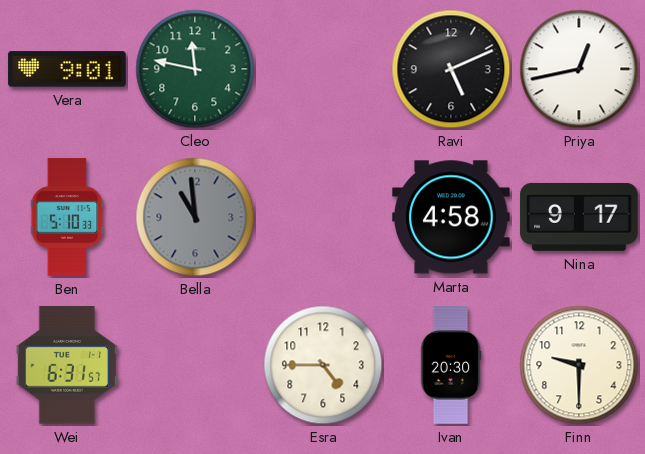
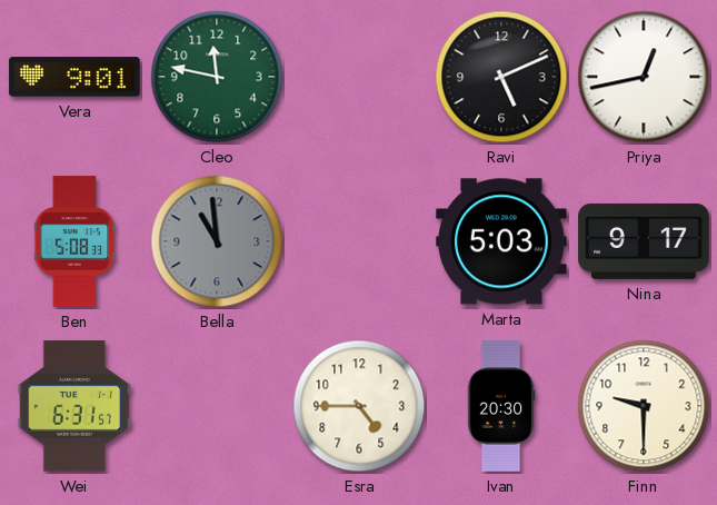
Ben: 5:10 -> 5:08
Marta: 4:58 -> 5:03
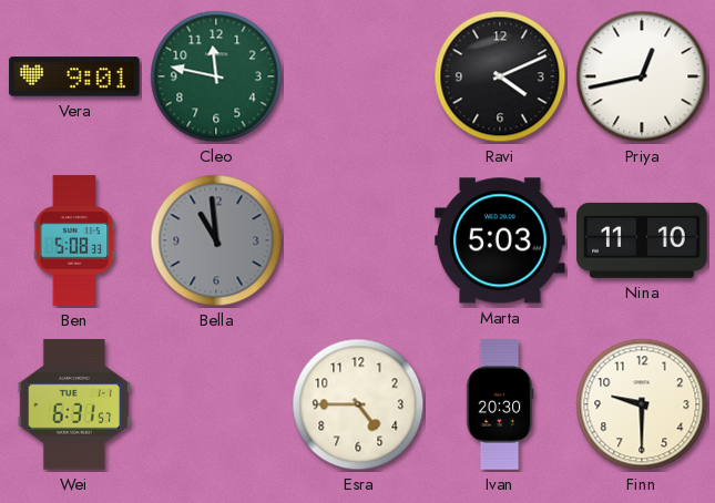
Ravi: 5:11 -> 4:11
Nina: 9:17 -> 11:10
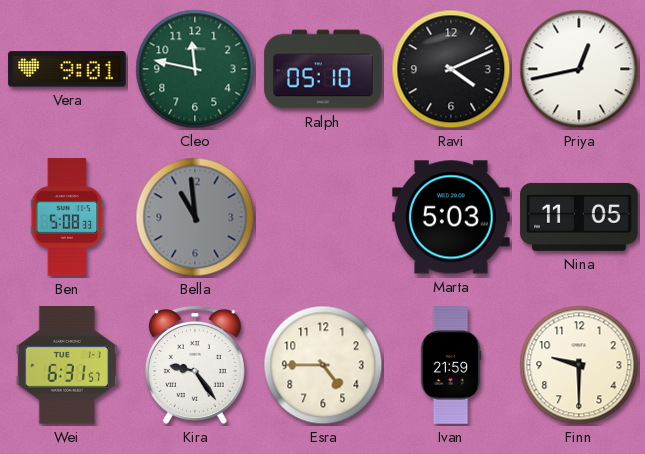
Ralph: none -> 05:10
Nina: 11:10 -> 11:05
Kira: none -> 9:24
Ivan: 20:30 -> 21:59
